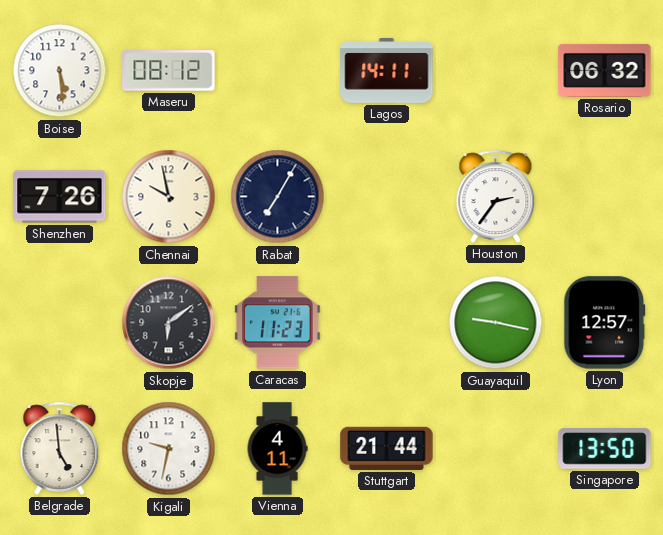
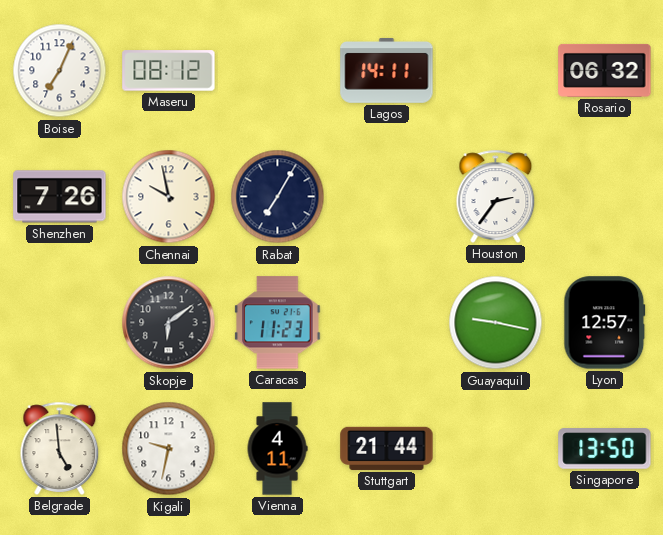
Boise: 5:29 -> 7:04
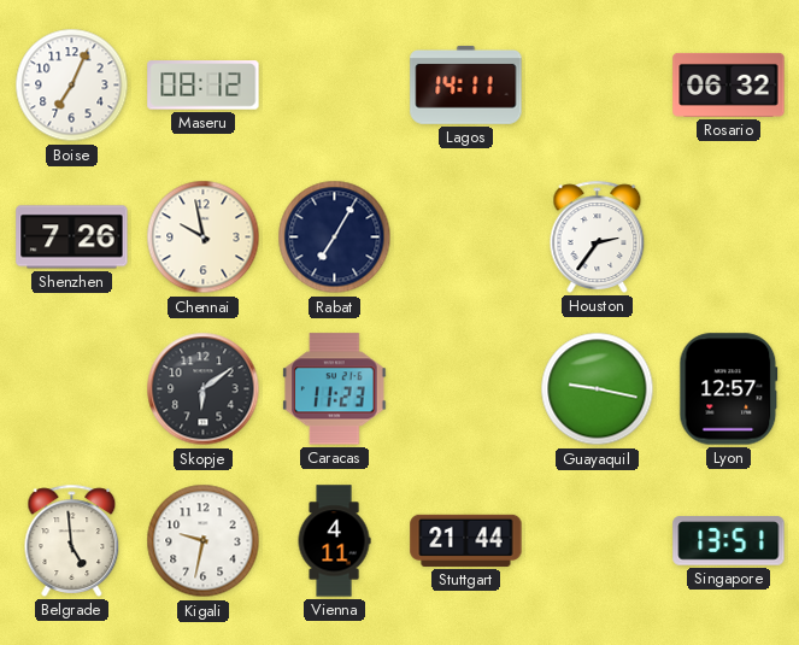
Singapore: 13:50 -> 13:51
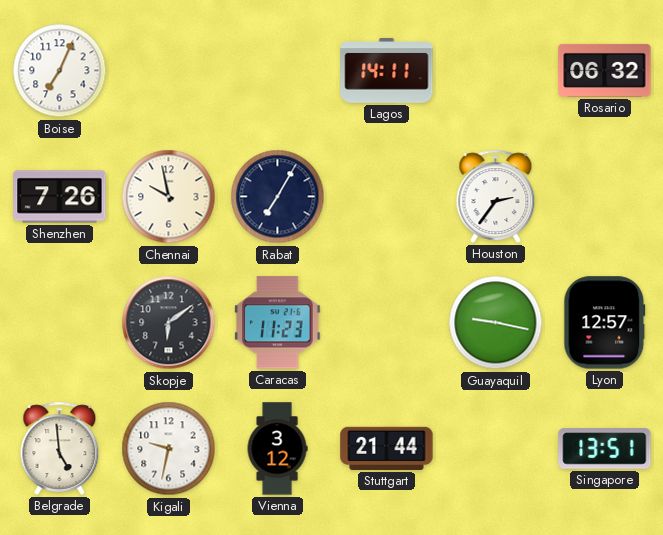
Maseru: 08:12 -> none
Vienna: 4:11 -> 3:12
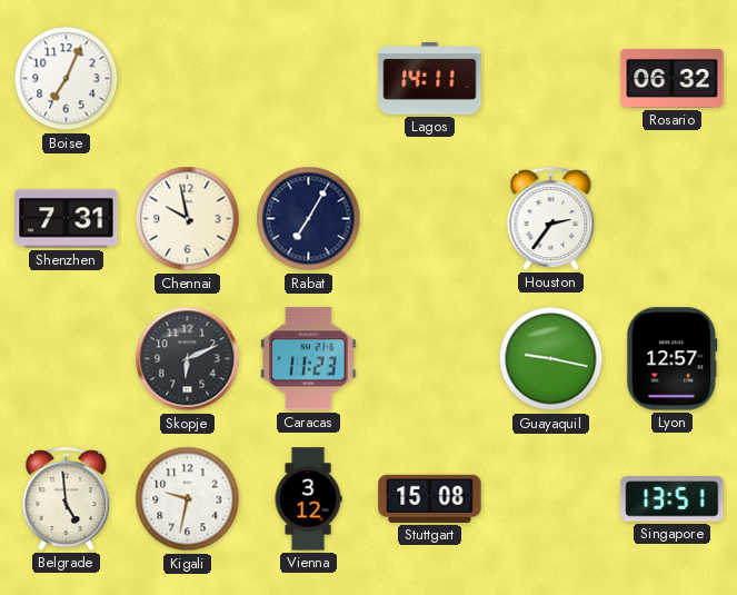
Shenzhen: 7:26 -> 7:31
Skopje: 6:09 -> 6:11
Stuttgart: 21:44 -> 15:08
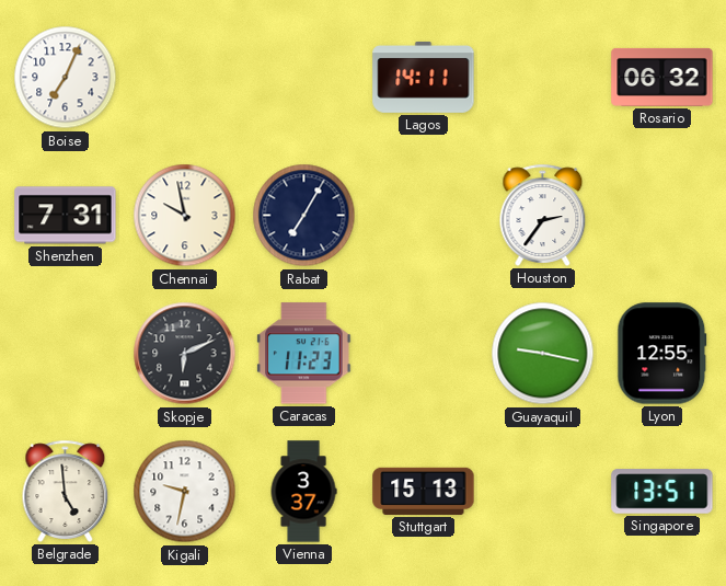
Lyon: 12:57 -> 12:55
Vienna: 3:12 -> 3:37
Stuttgart: 15:08 -> 15:13
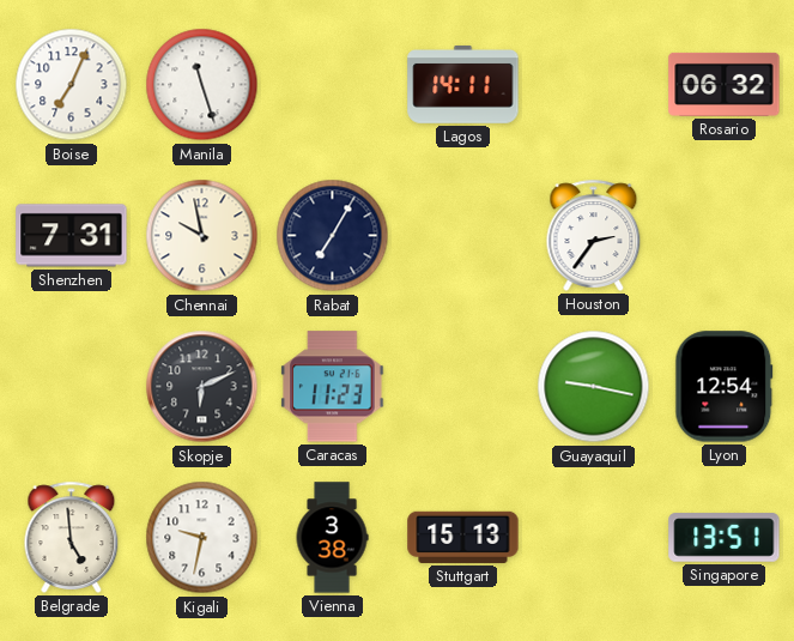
Manila: none -> 11:27
Lyon: 12:55 -> 12:54
Vienna: 3:37 -> 3:38
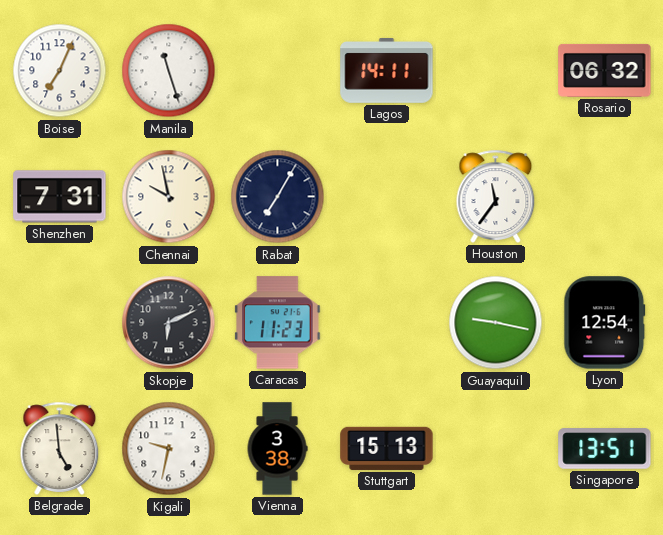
Houston: 2:36 -> 11:36
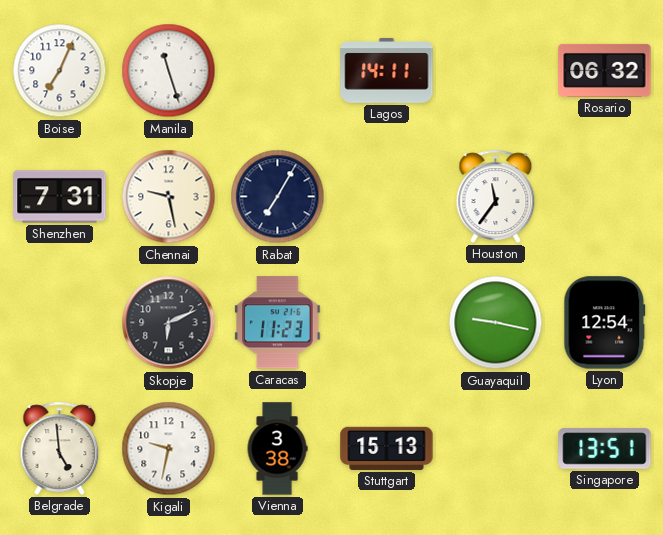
Chennai: 9:58 -> 9:28
